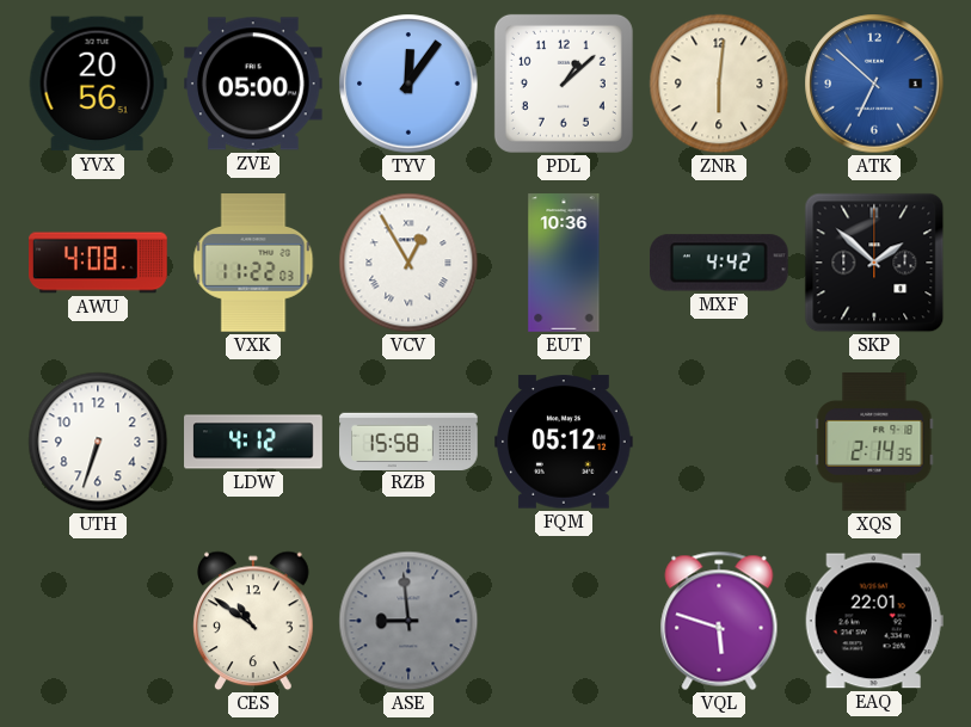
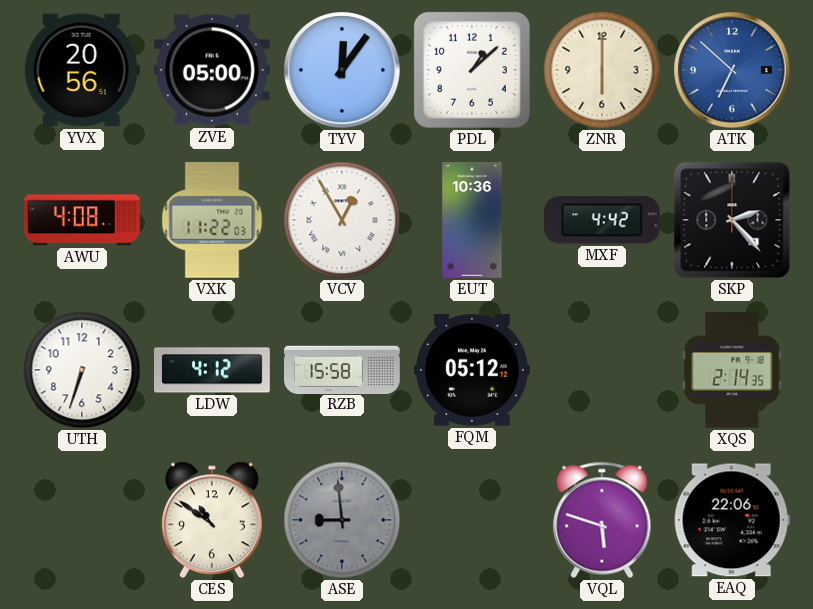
ZNR: 6:01 -> 6:00
SKP: 1:52 -> 2:23
EAQ: 22:01 -> 22:06
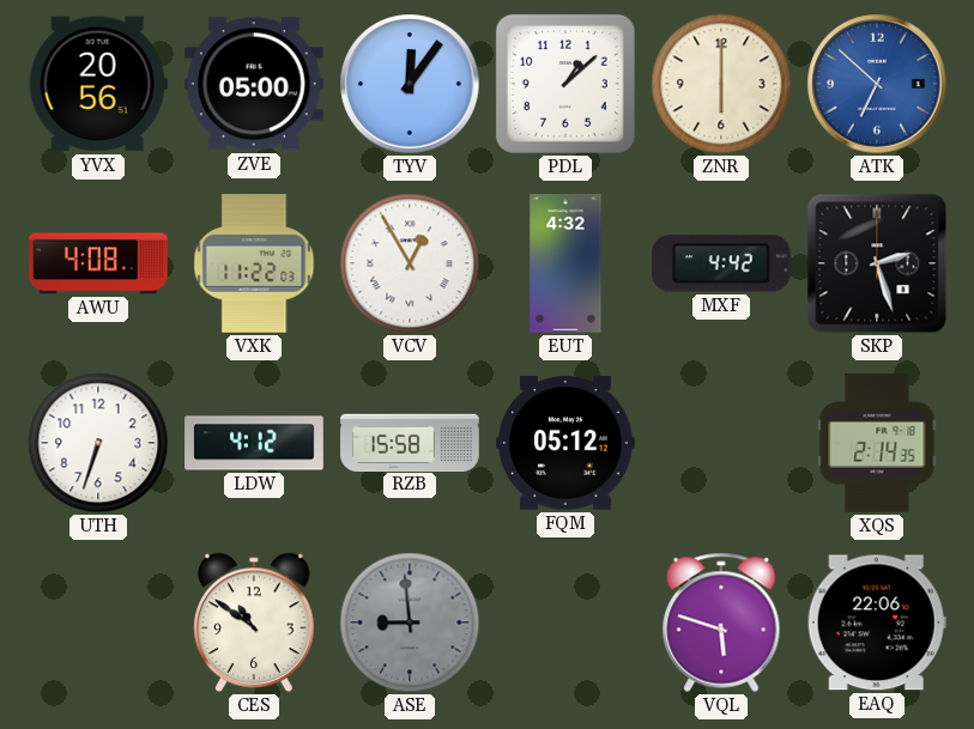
EUT: 10:36 -> 4:32
SKP: 2:23 -> 2:27
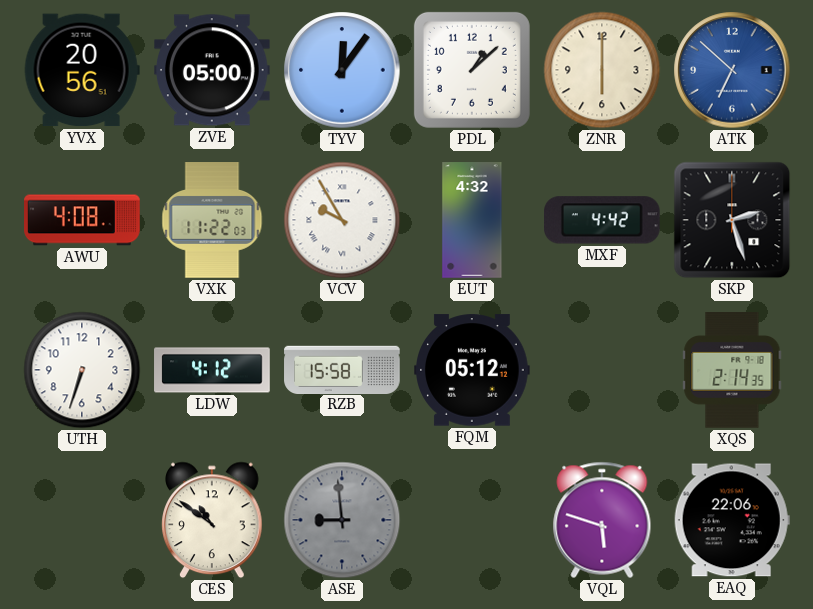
VCV: 12:55 -> 9:55
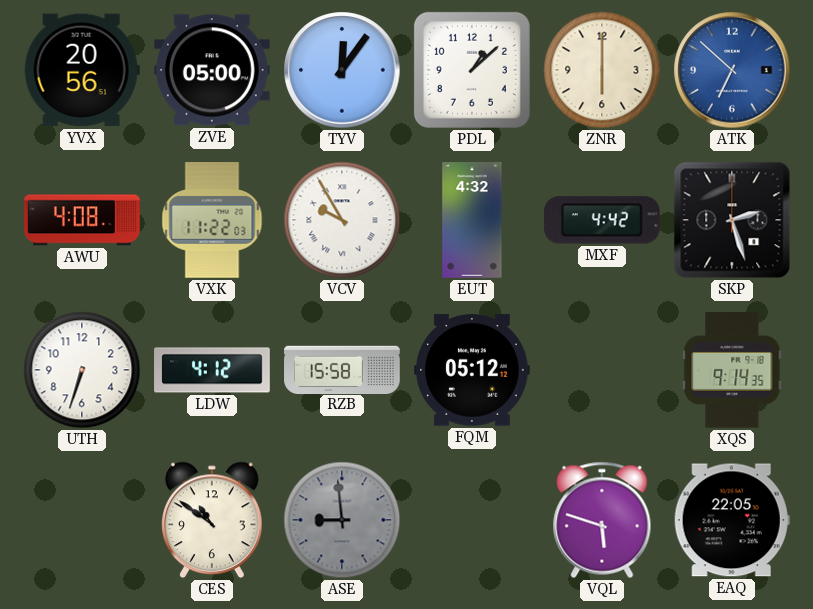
XQS: 2:14 -> 9:14
EAQ: 22:06 -> 22:05
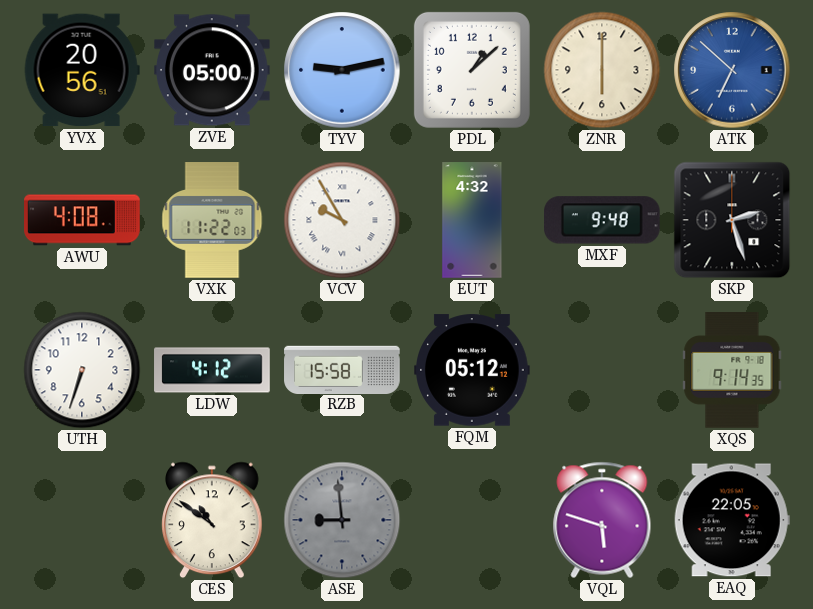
TYV: 12:06 -> 9:13
MXF: 4:42 -> 9:48
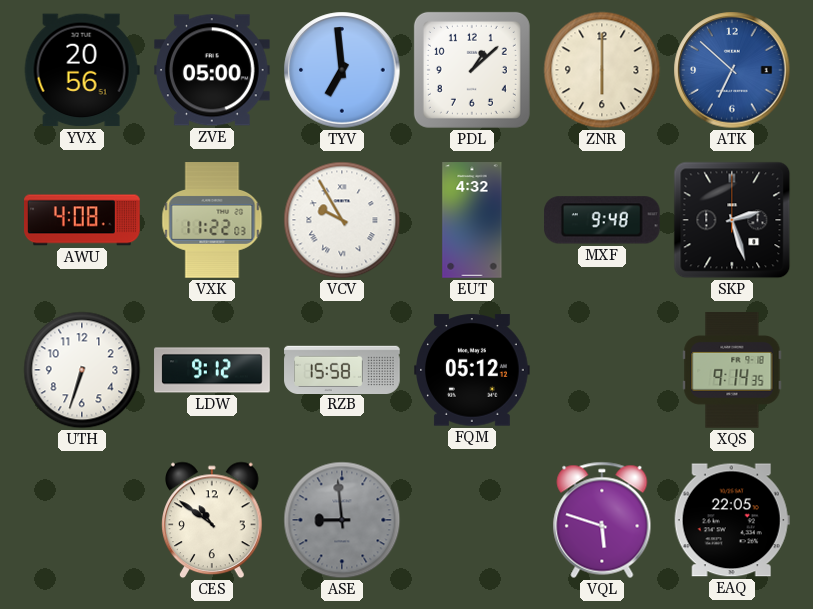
TYV: 9:13 -> 6:59
LDW: 4:12 -> 9:12
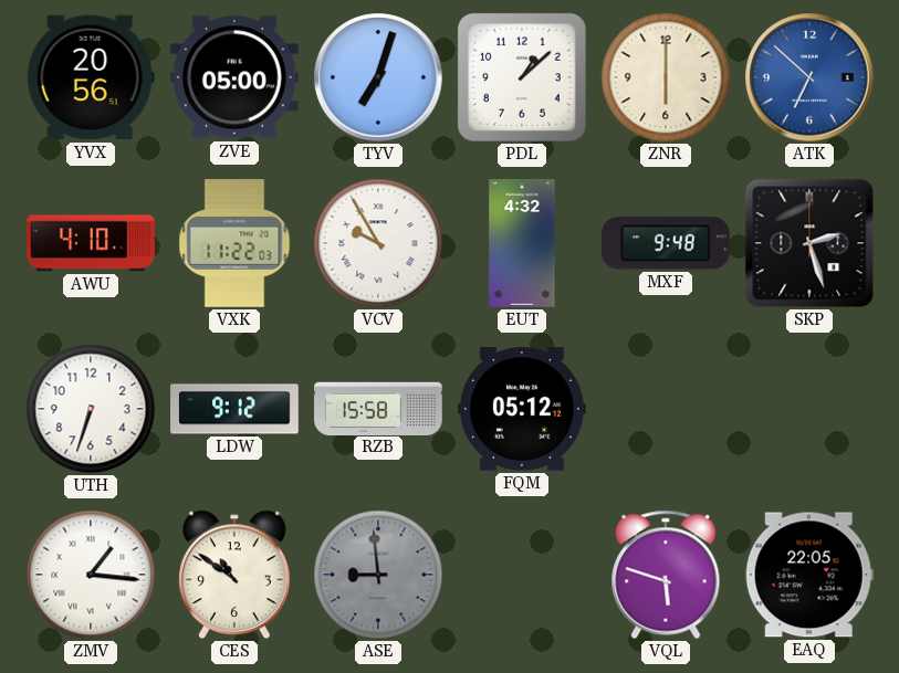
TYV: 6:59 -> 7:03
AWU: 4:08 -> 4:10
XQS: 9:14 -> none
ZMV: none -> 1:16
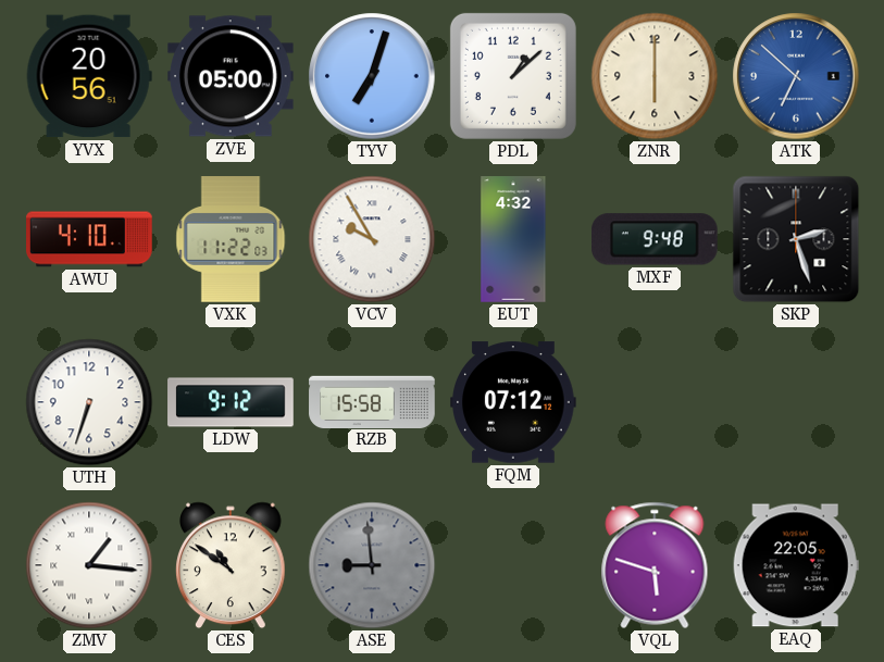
FQM: 05:12 -> 07:12
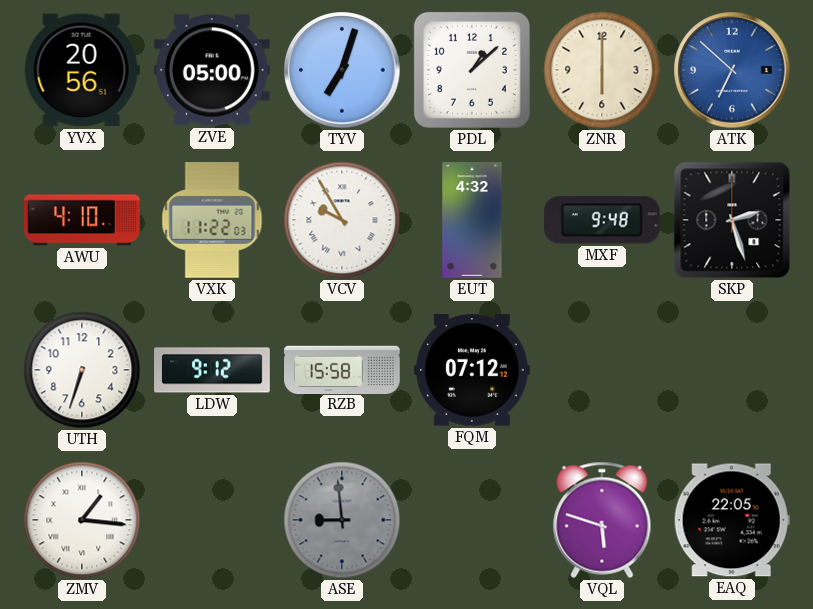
CES: 10:51 -> none
